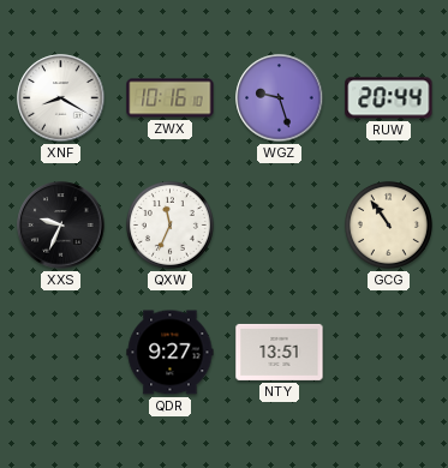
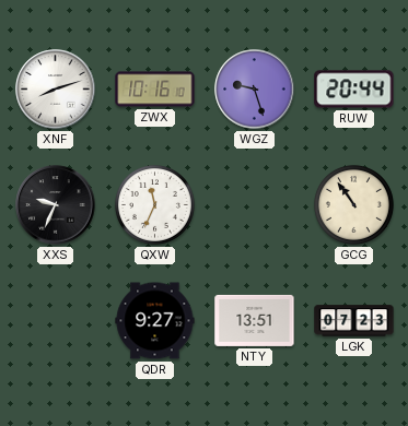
XNF: 8:20 -> 8:12
LGK: none -> 07:23
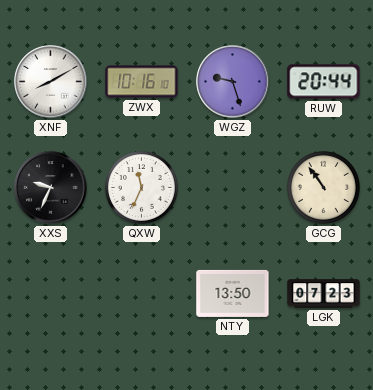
XNF: 8:12 -> 8:10
QDR: 9:27 -> none
NTY: 13:51 -> 13:50
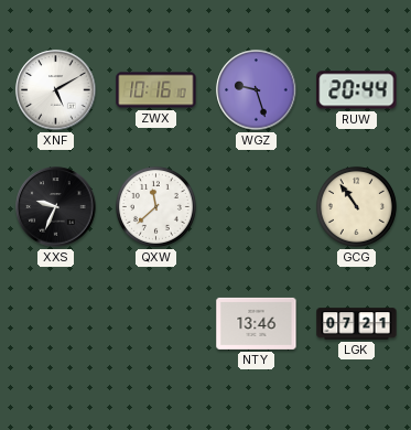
XNF: 8:10 -> 5:10
QXW: 11:34 -> 11:38
NTY: 13:50 -> 13:46
LGK: 07:23 -> 07:21
